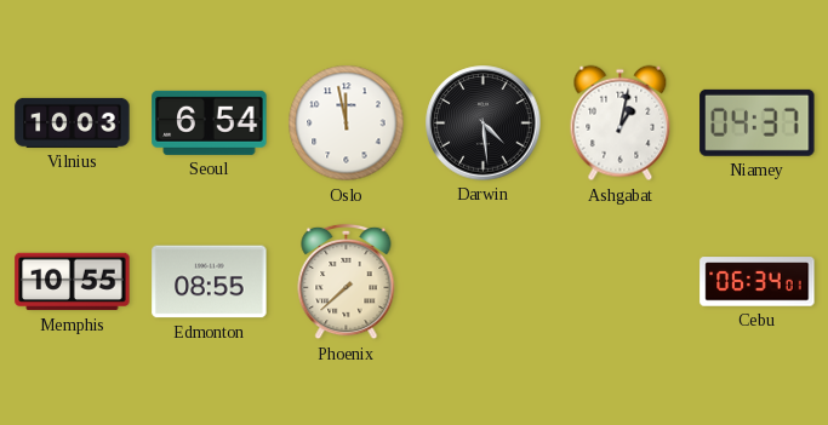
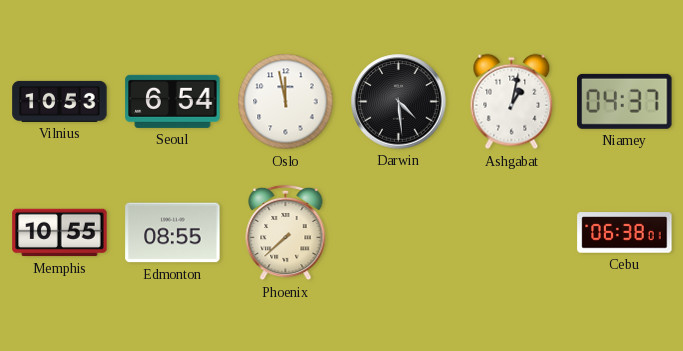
Vilnius: 10:03 -> 10:53
Cebu: 06:34 -> 06:38
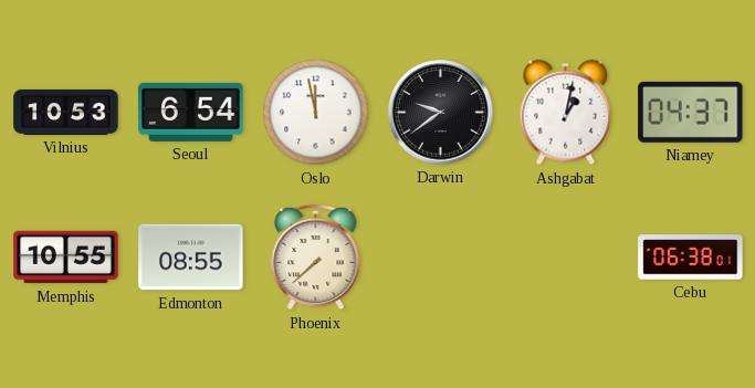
Darwin: 4:29 -> 9:39
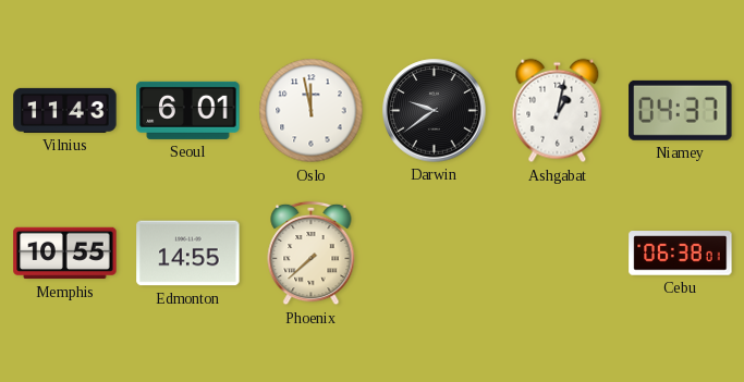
Vilnius: 10:53 -> 11:43
Seoul: 6:54 -> 6:01
Edmonton: 08:55 -> 14:55
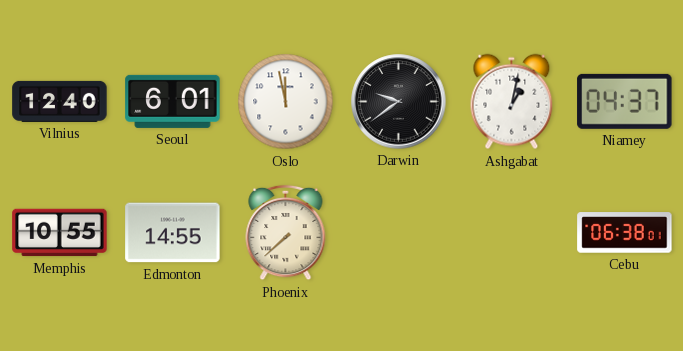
Vilnius: 11:43 -> 12:40
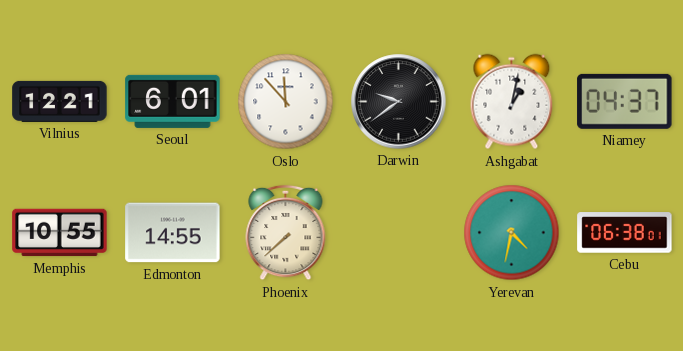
Vilnius: 12:40 -> 12:21
Oslo: 11:58 -> 11:53
Yerevan: none -> 4:32
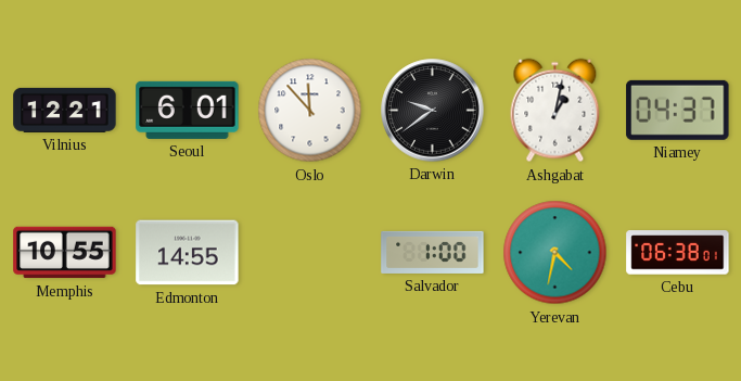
Phoenix: 7:38 -> none
Salvador: none -> 1:00
